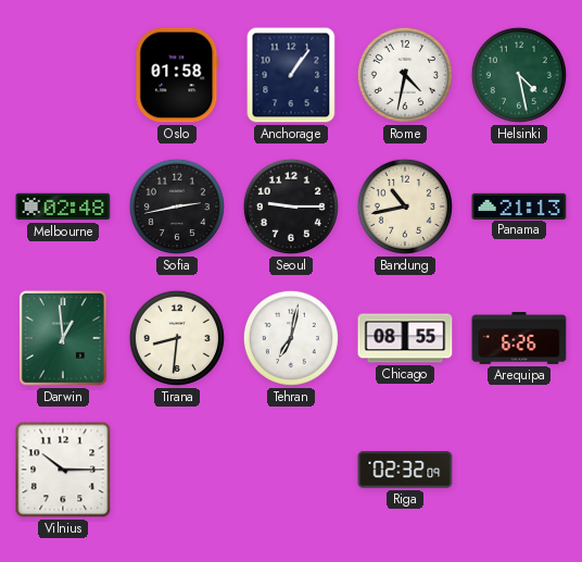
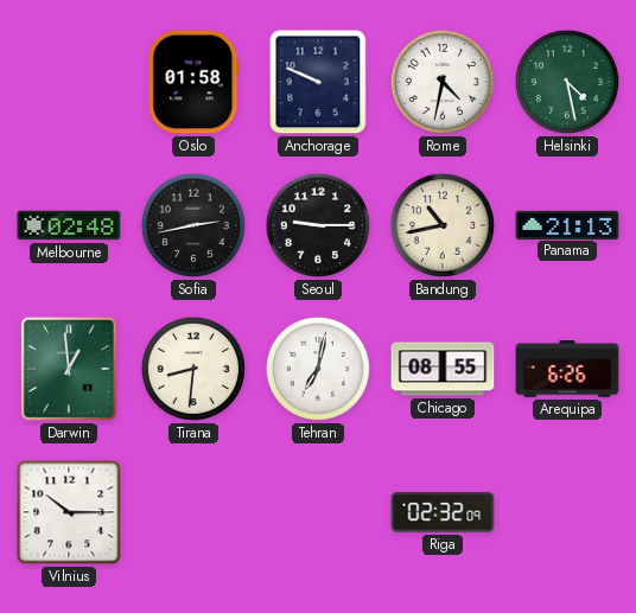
Anchorage: 1:06 -> 9:49
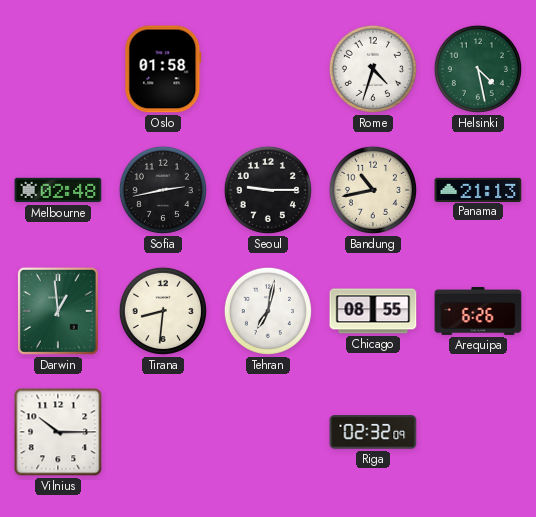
Anchorage: 9:49 -> none
Rome: 4:32 -> 4:33
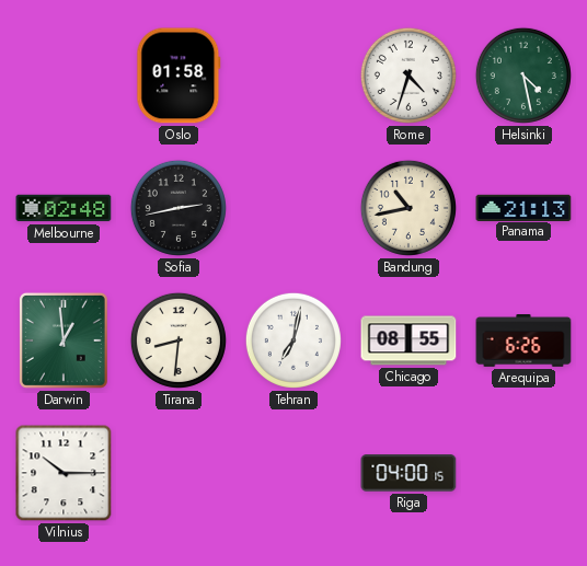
Seoul: 9:15 -> none
Riga: 02:32 -> 04:00
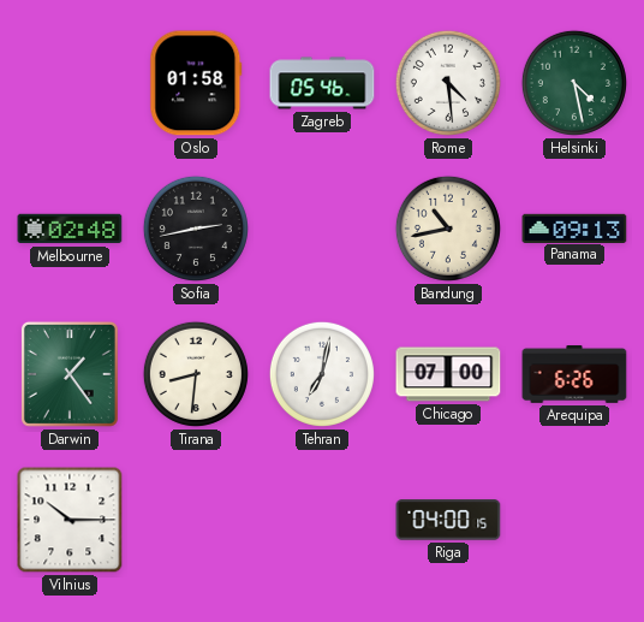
Zagreb: none -> 05:46
Rome: 4:33 -> 4:29
Panama: 21:13 -> 09:13
Darwin: 12:59 -> 1:24
Chicago: 08:55 -> 07:00
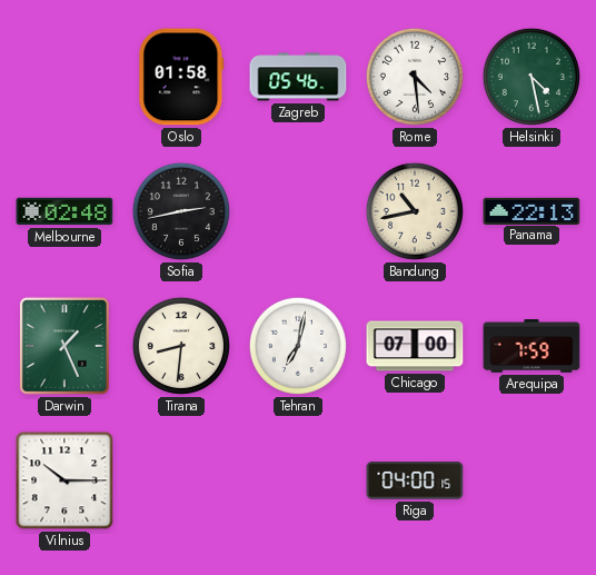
Panama: 09:13 -> 22:13
Darwin: 1:24 -> 1:26
Arequipa: 6:26 -> 7:59
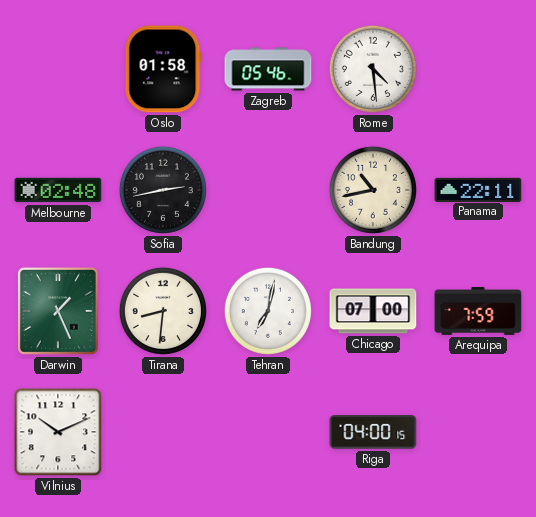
Helsinki: 4:28 -> none
Panama: 22:13 -> 22:11
Vilnius: 10:15 -> 10:11
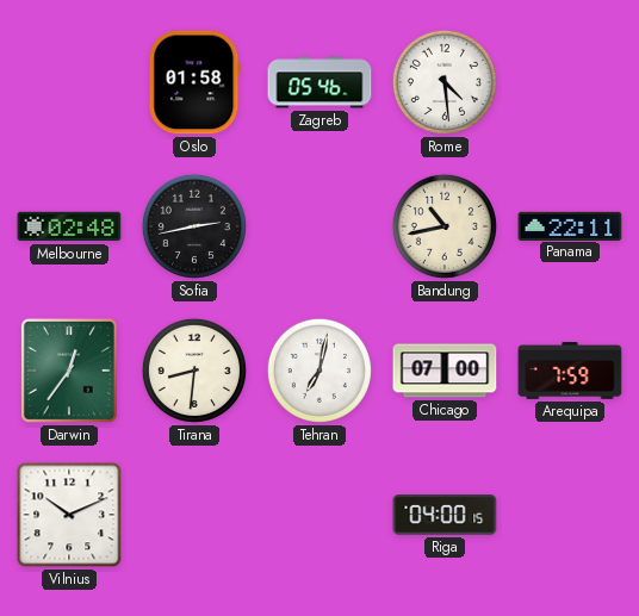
Darwin: 1:26 -> 12:36
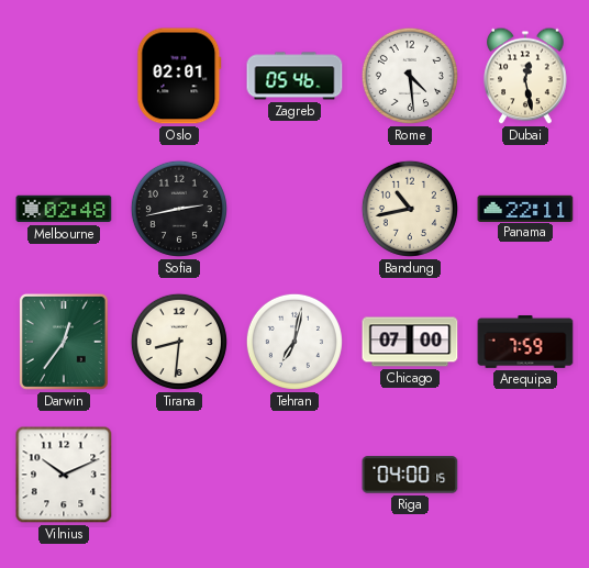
Oslo: 01:58 -> 02:01
Dubai: none -> 12:28
